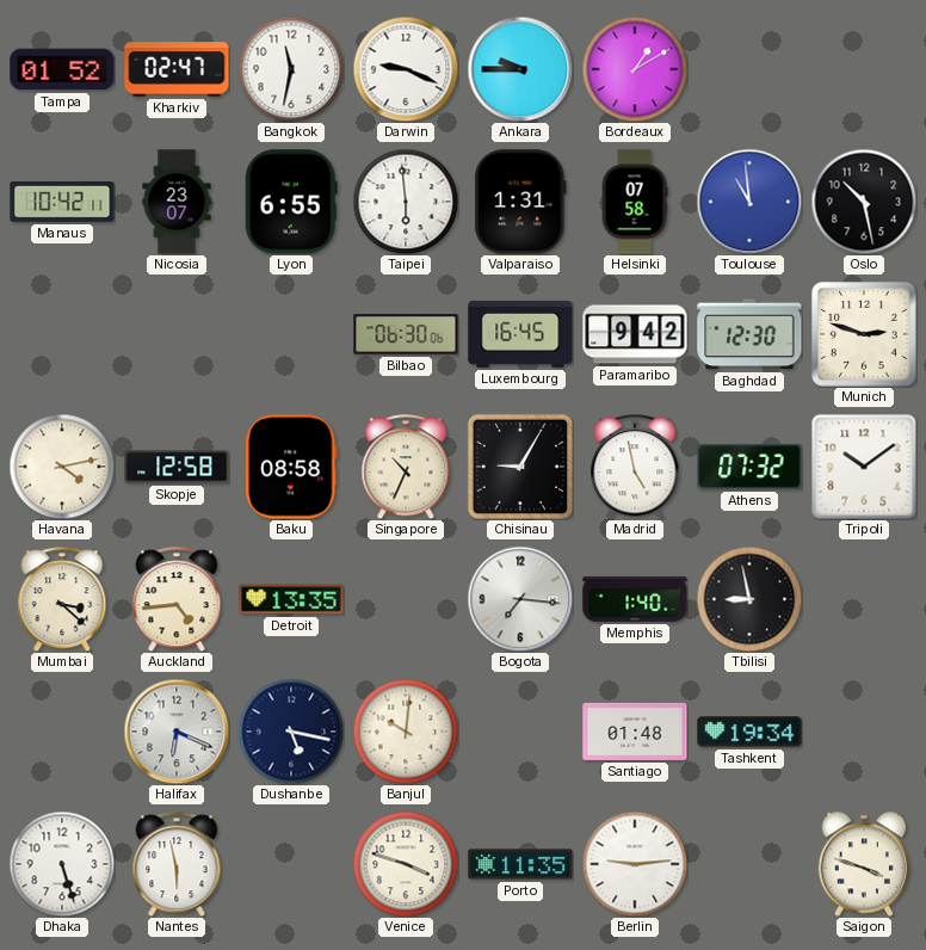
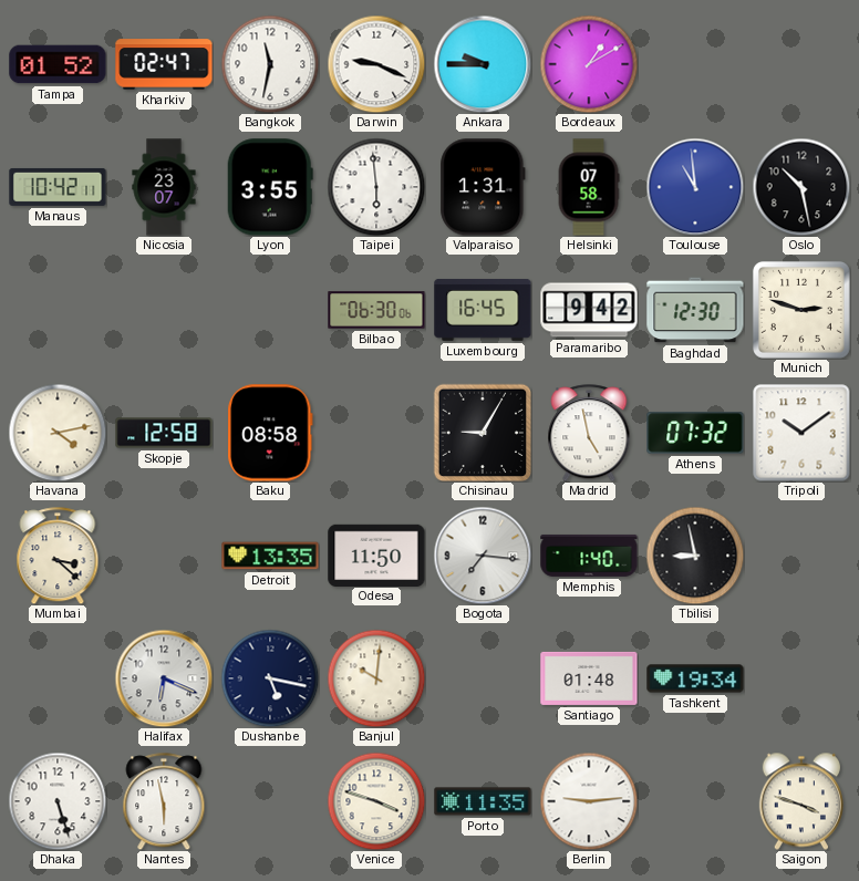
Lyon: 6:55 -> 3:55
Singapore: 10:34 -> none
Auckland: 4:44 -> none
Odesa: none -> 11:50
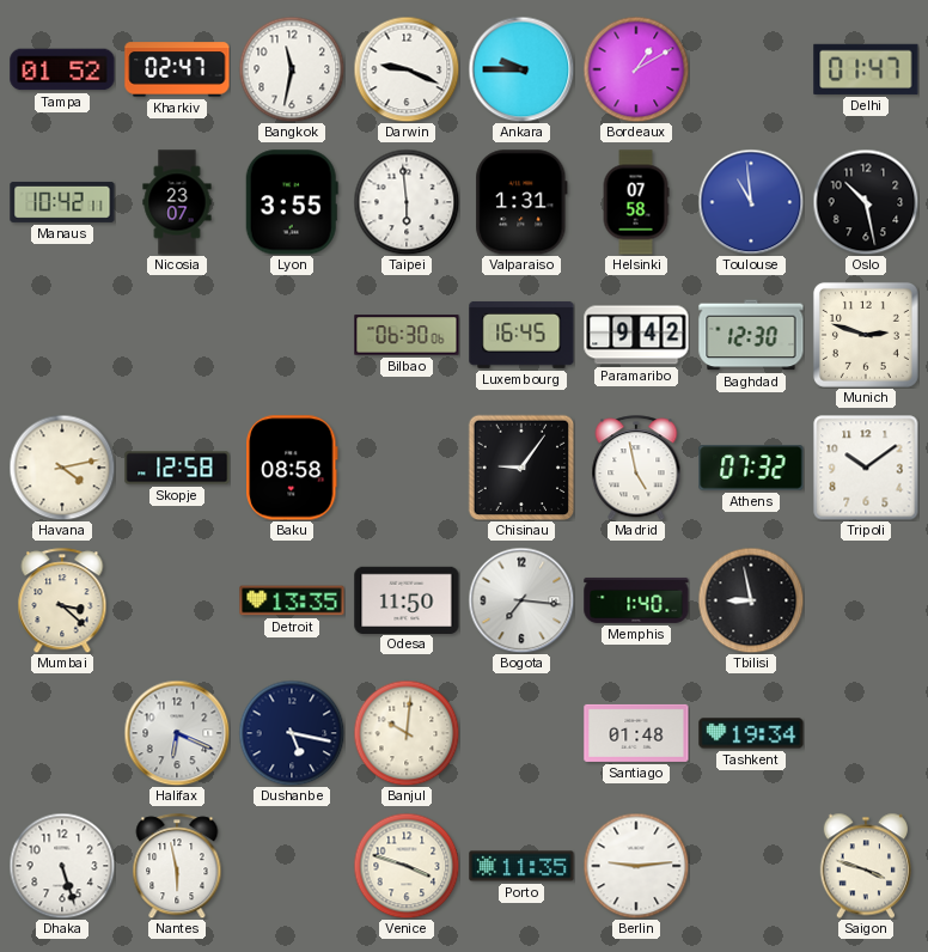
Delhi: none -> 01:47
Chisinau: 9:05 -> 9:06
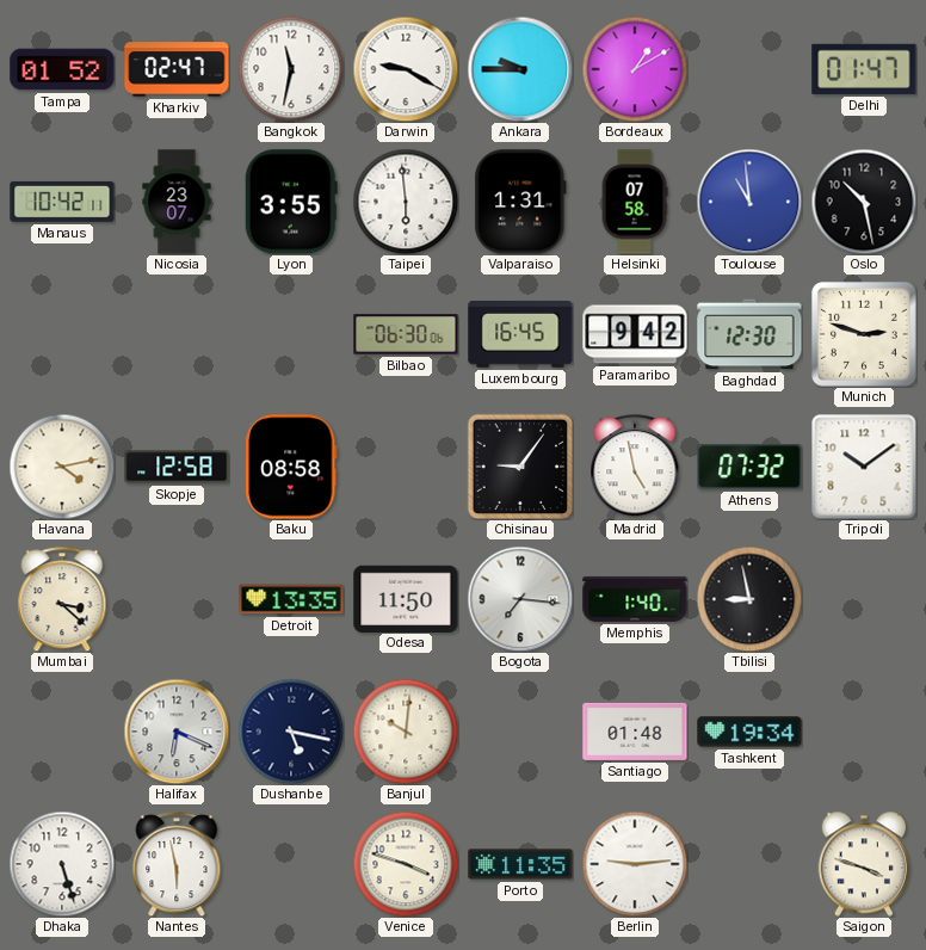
Darwin: 9:19 -> 9:20
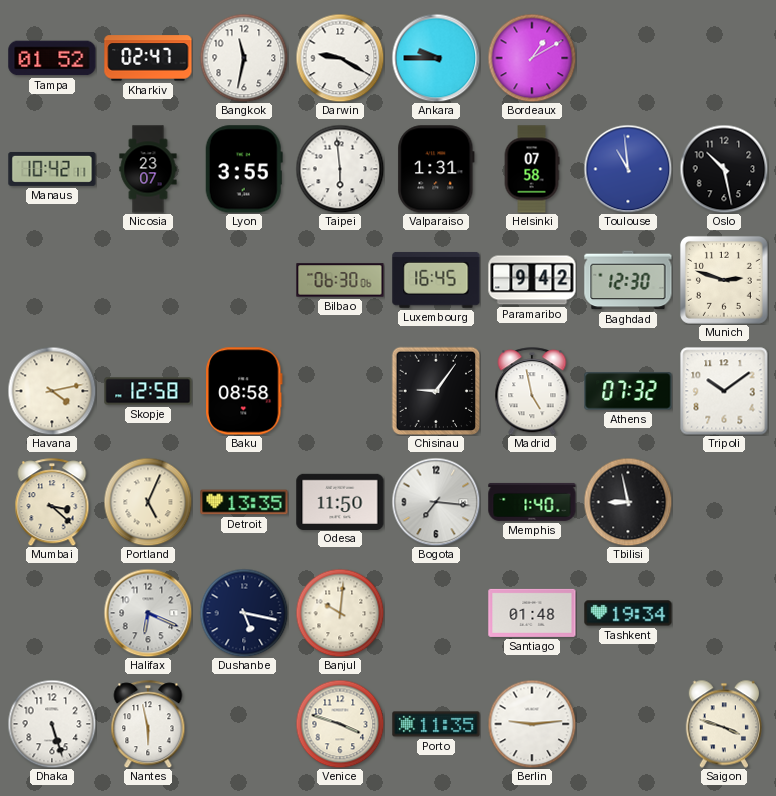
Delhi: 01:47 -> none
Portland: none -> 5:04
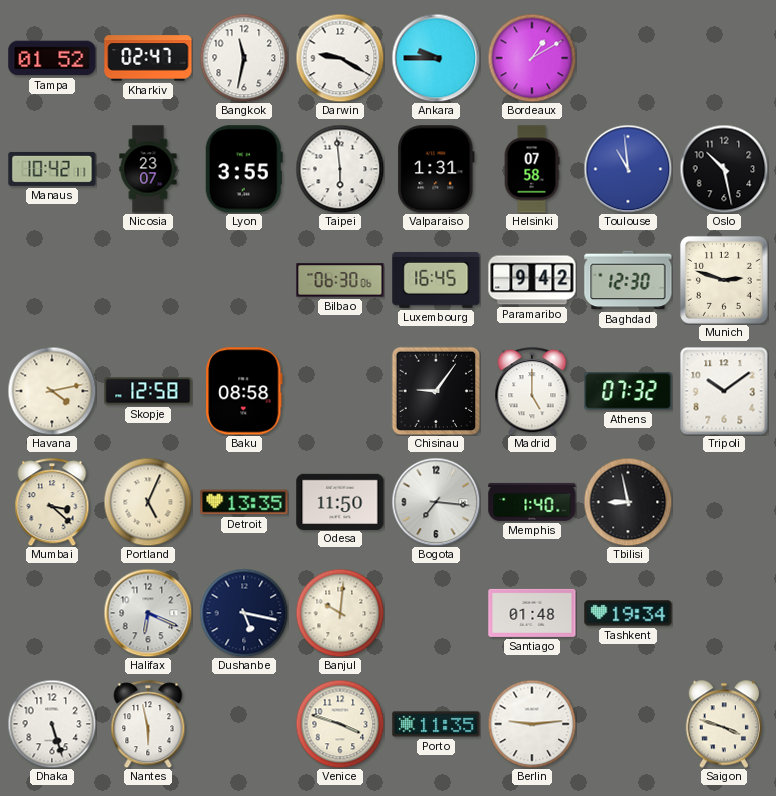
Madrid: 4:58 -> 5:00
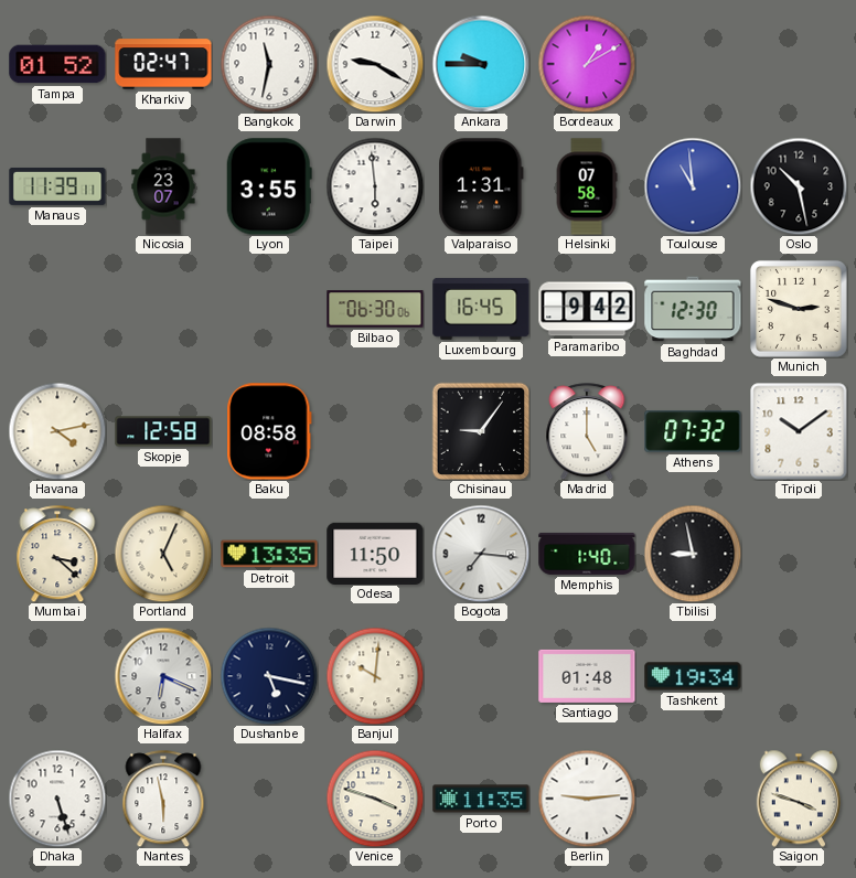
Manaus: 10:42 -> 11:39
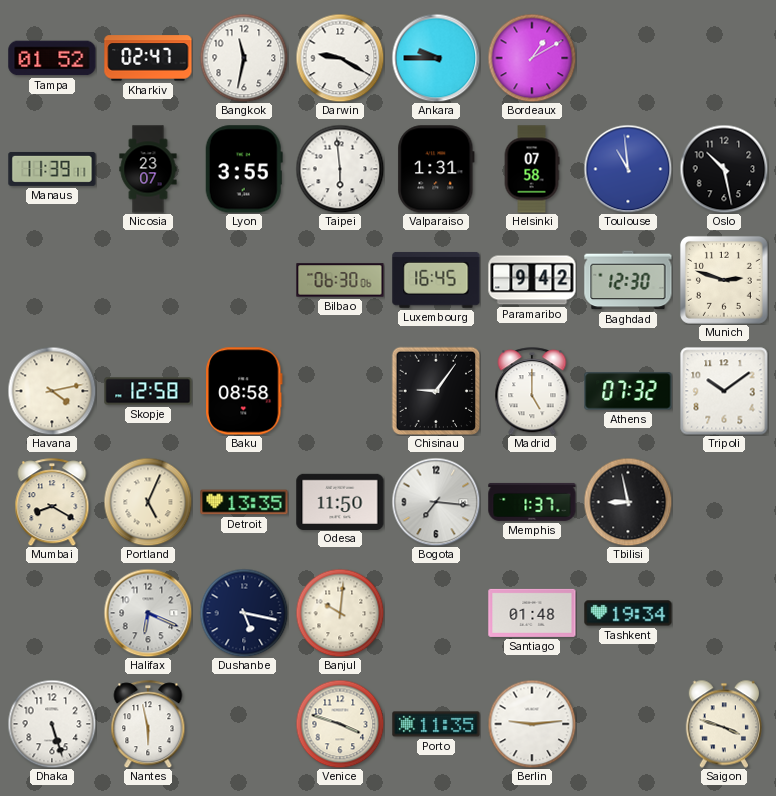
Mumbai: 3:22 -> 8:20
Memphis: 1:40 -> 1:37
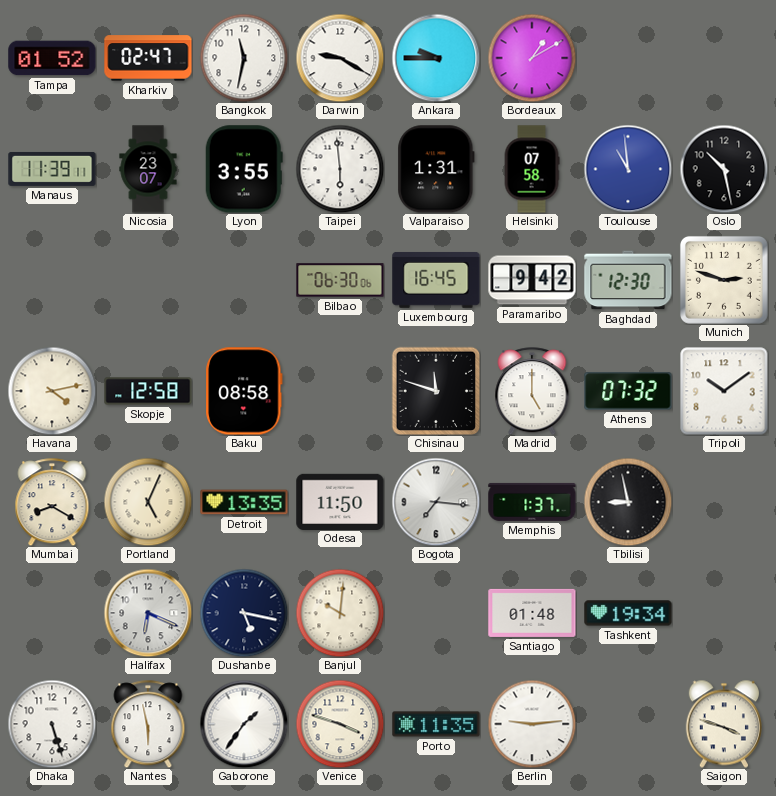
Chisinau: 9:06 -> 11:48
Gaborone: none -> 1:36
